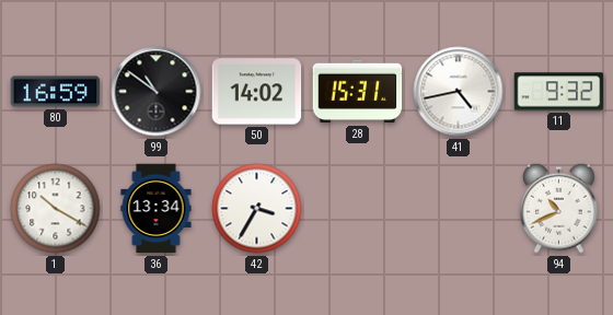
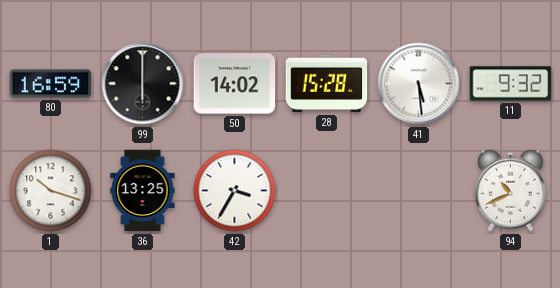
99: 10:51 -> 6:00
28: 15:31 -> 15:28
41: 4:43 -> 5:29
1: 10:20 -> 10:18
36: 13:34 -> 13:25
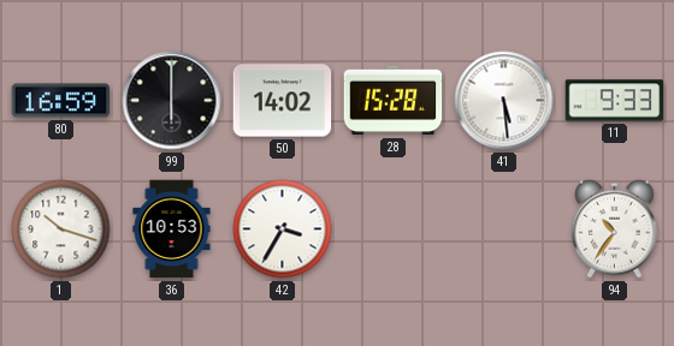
11: 9:32 -> 9:33
36: 13:25 -> 10:53
94: 10:41 -> 10:36
